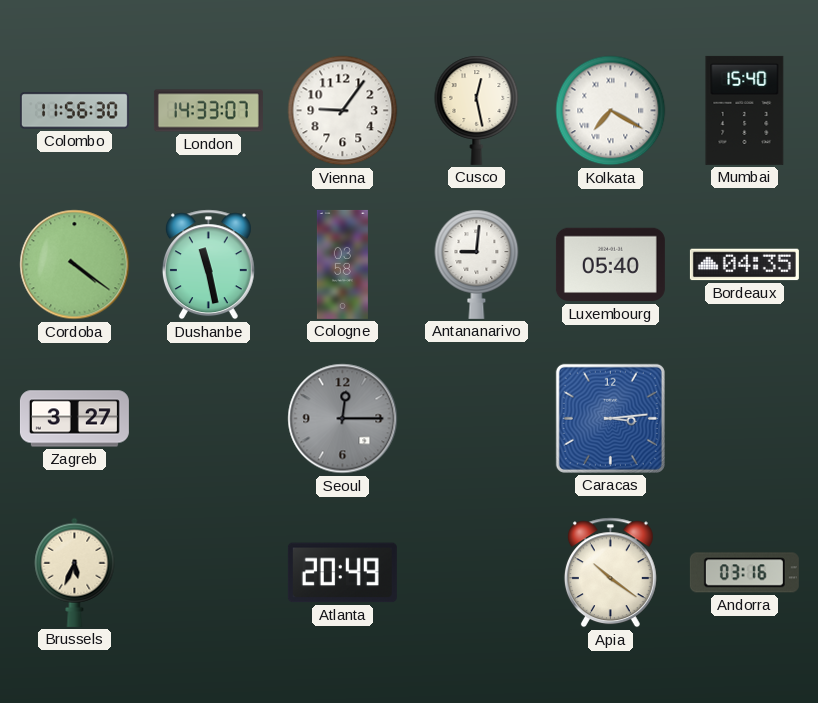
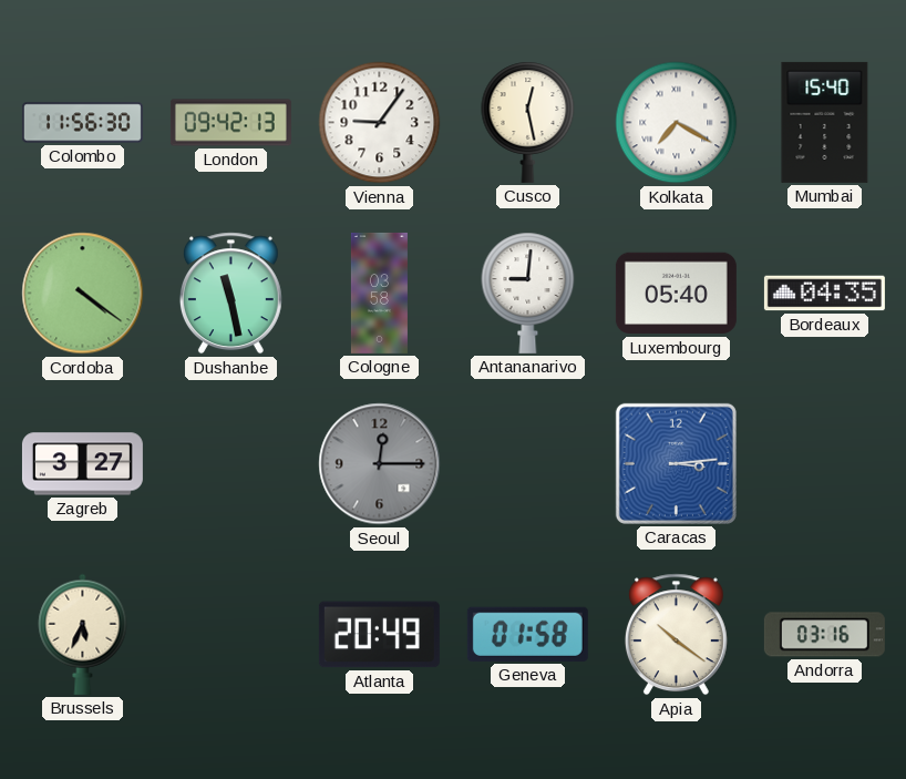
London: 14:33 -> 09:42
Geneva: none -> 01:58
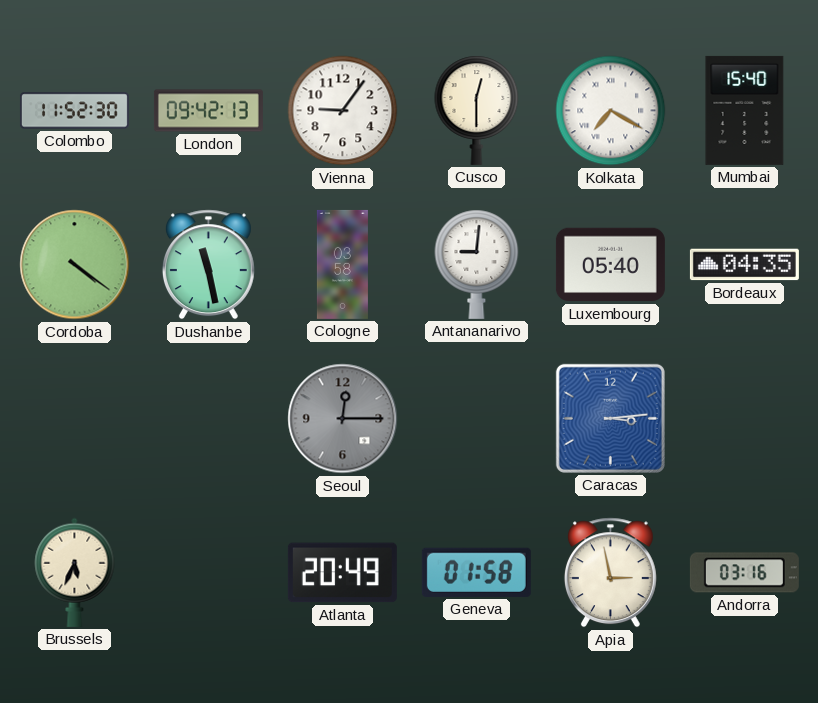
Colombo: 11:56 -> 11:52
Cusco: 12:28 -> 12:30
Zagreb: 3:27 -> none
Apia: 10:21 -> 2:58
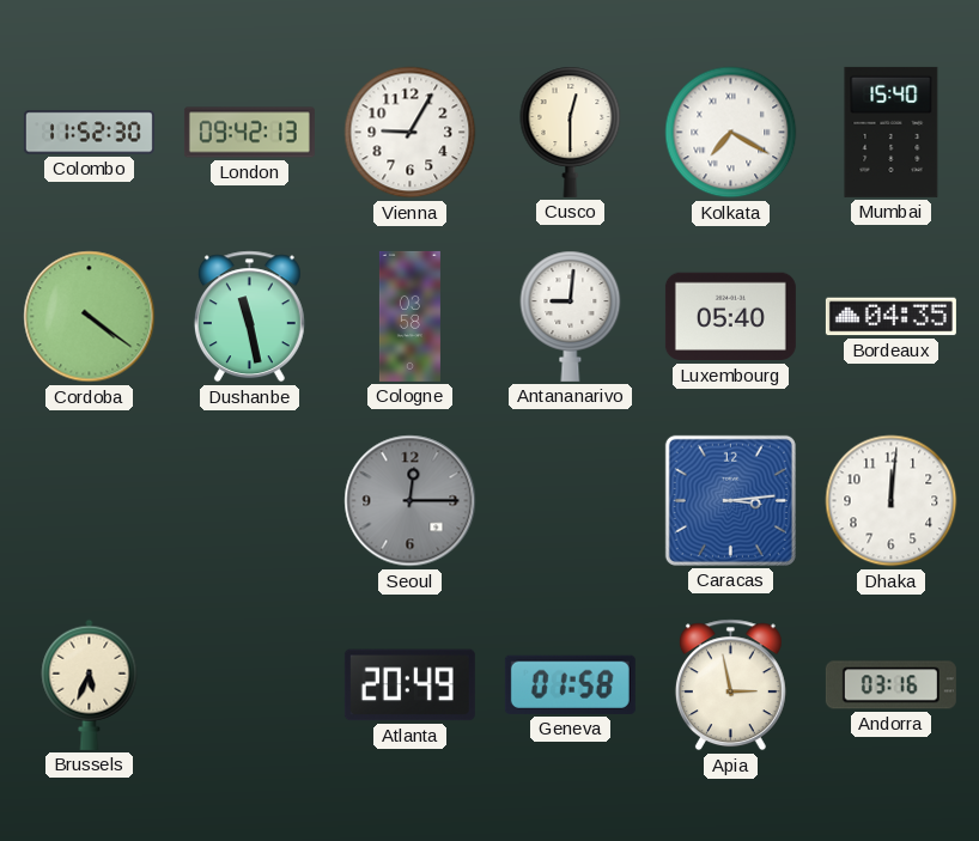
Vienna: 9:06 -> 9:05
Dhaka: none -> 12:01
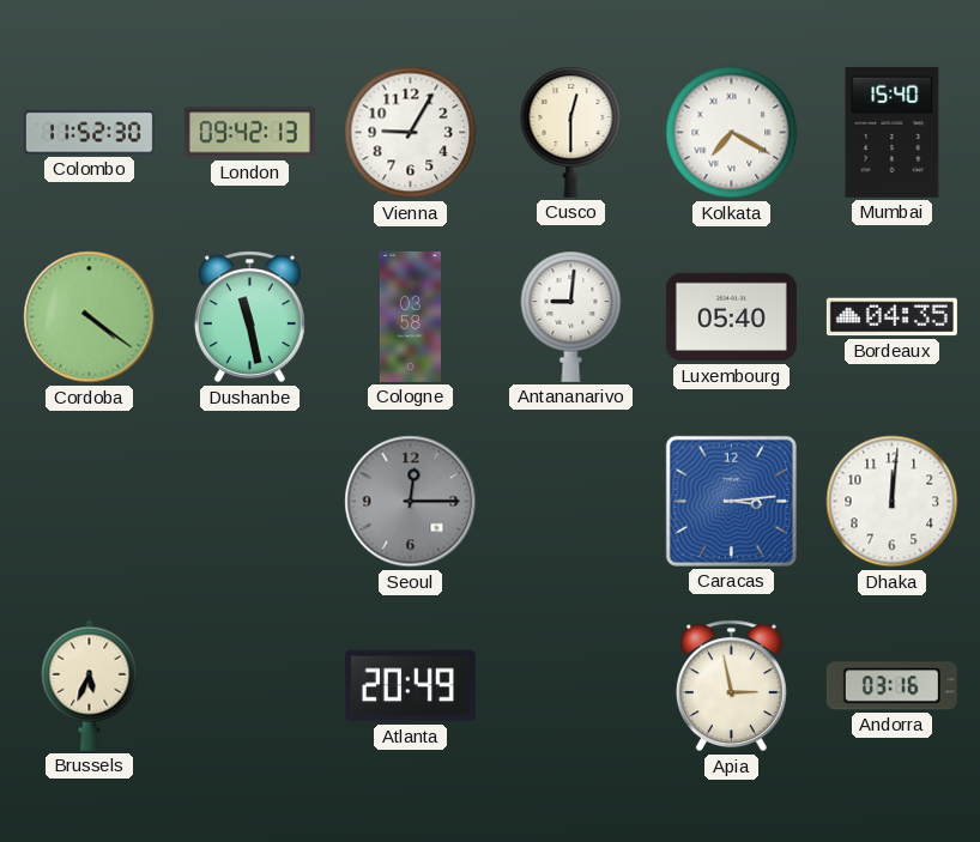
Geneva: 01:58 -> none
